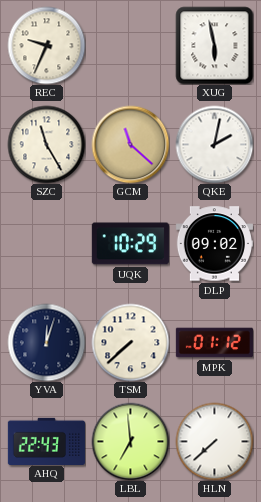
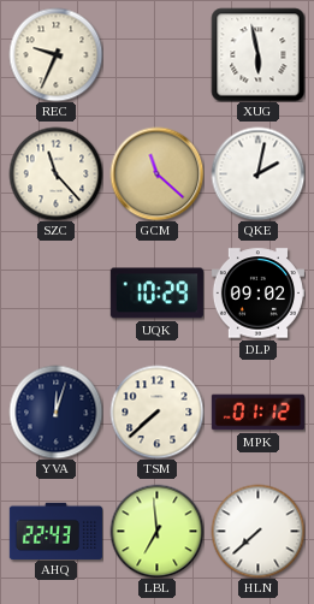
SZC: 11:25 -> 11:23
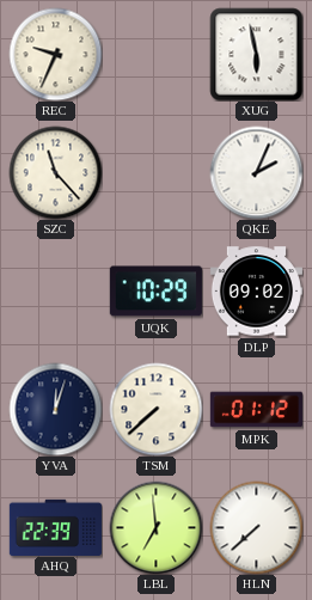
GCM: 11:22 -> none
QKE: 2:02 -> 2:04
AHQ: 22:43 -> 22:39
